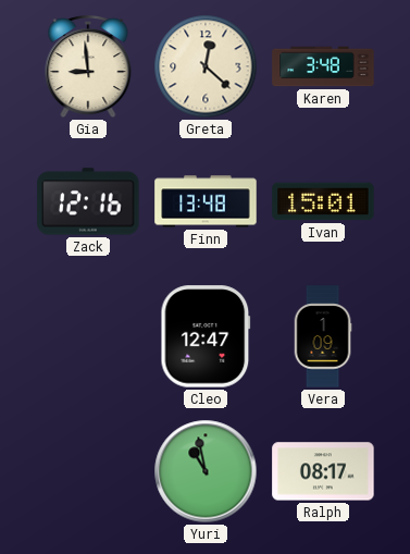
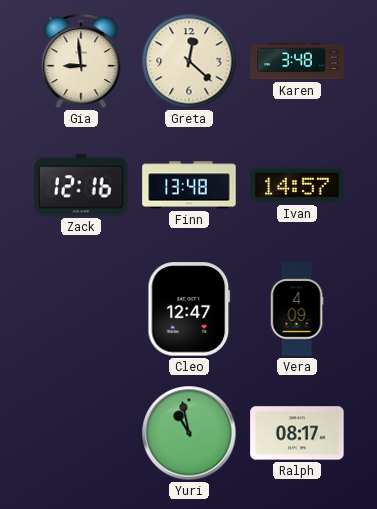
Ivan: 15:01 -> 14:57
Vera: 1:09 -> 4:09
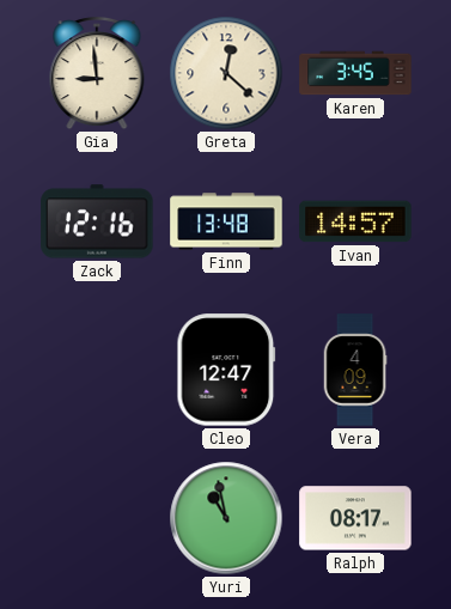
Karen: 3:48 -> 3:45
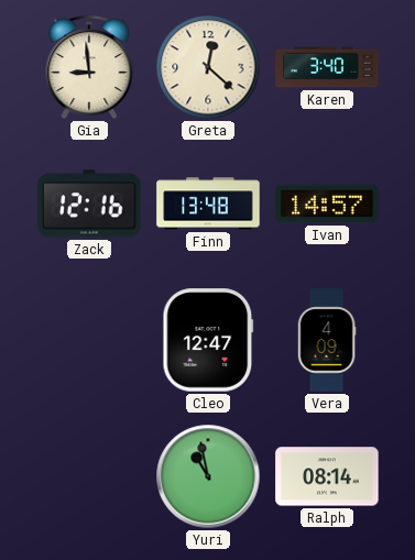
Karen: 3:45 -> 3:40
Ralph: 08:17 -> 08:14
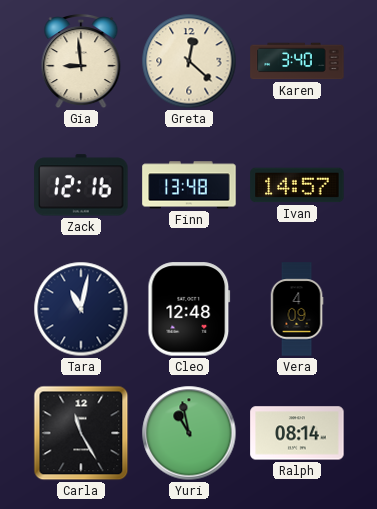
Tara: none -> 11:02
Cleo: 12:47 -> 12:48
Carla: none -> 11:25
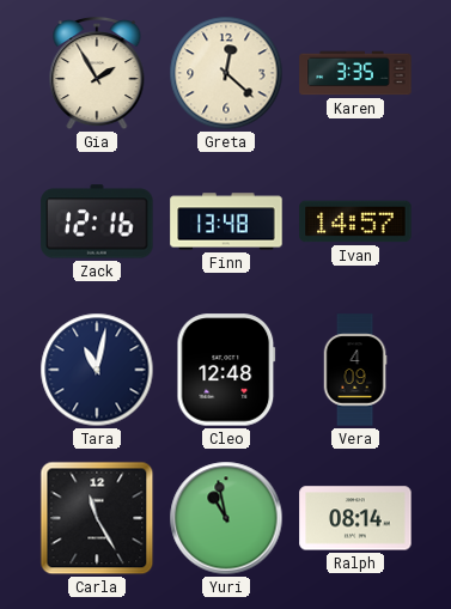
Gia: 8:59 -> 1:55
Karen: 3:40 -> 3:35
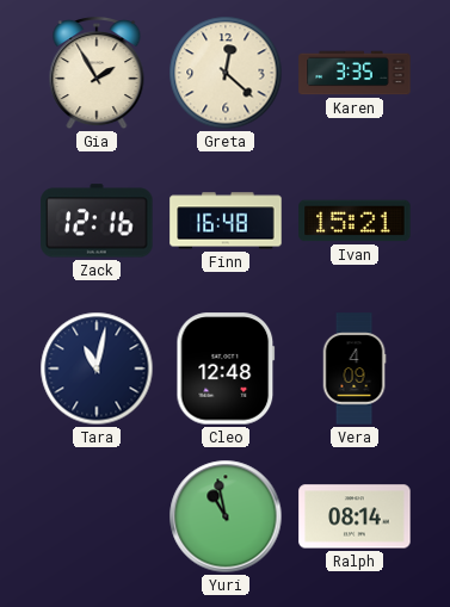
Finn: 13:48 -> 16:48
Ivan: 14:57 -> 15:21
Carla: 11:25 -> none
